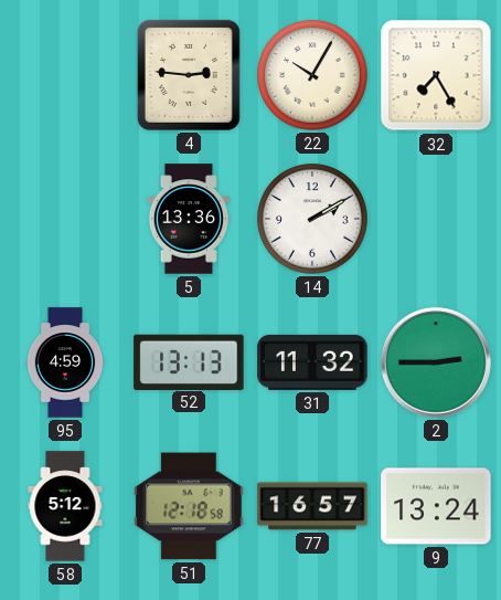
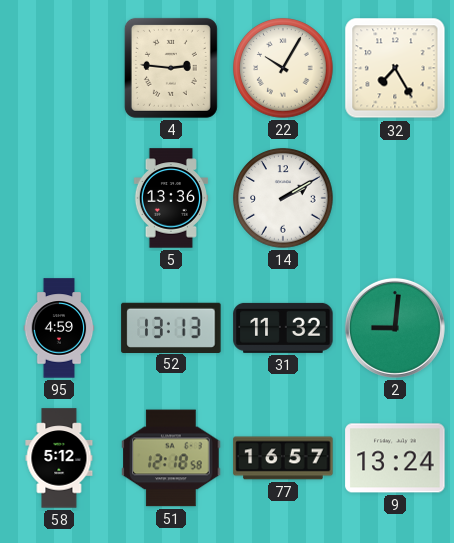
2: 2:45 -> 9:01
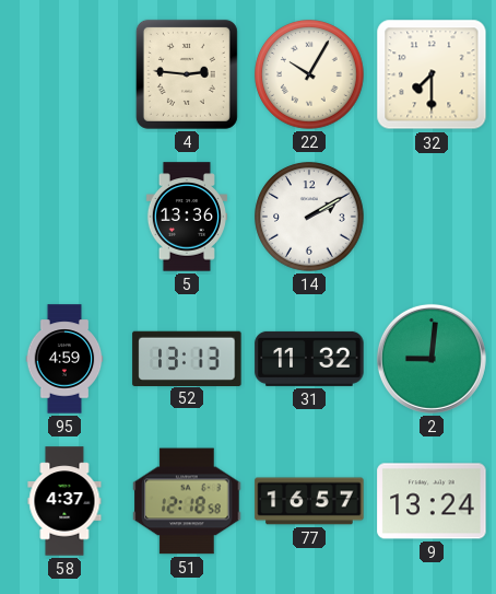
32: 7:25 -> 7:30
58: 5:12 -> 4:37
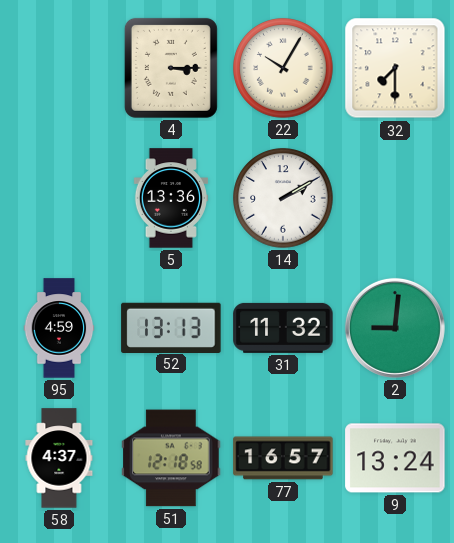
4: 2:46 -> 3:15
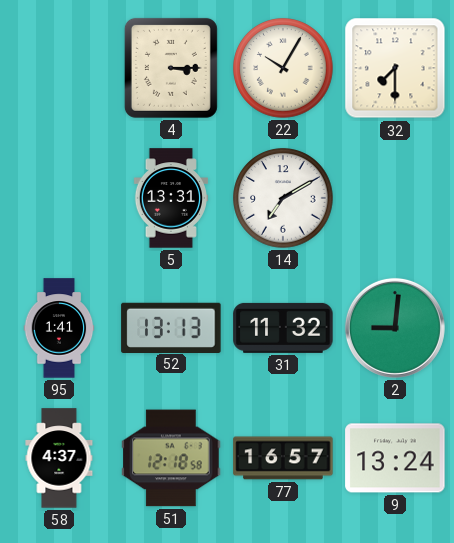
5: 13:36 -> 13:31
14: 2:10 -> 7:10
95: 4:59 -> 1:41
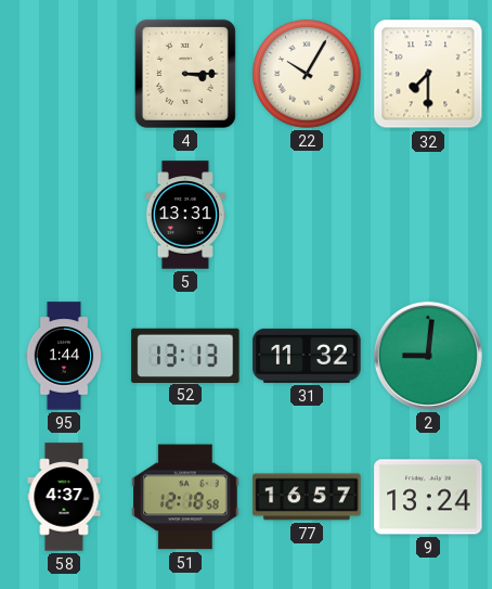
14: 7:10 -> none
95: 1:41 -> 1:44
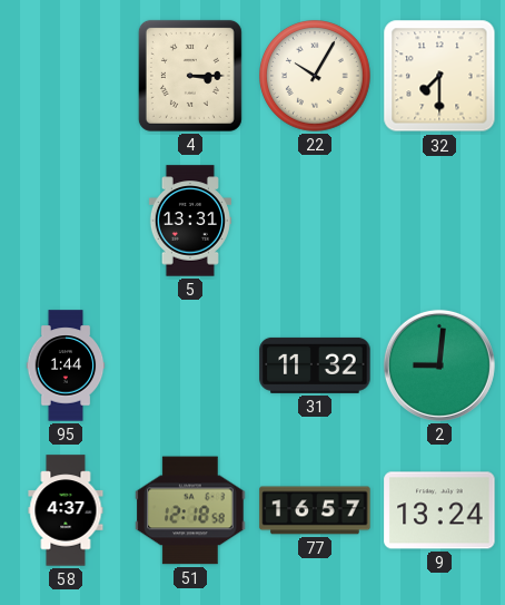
52: 13:13 -> none
